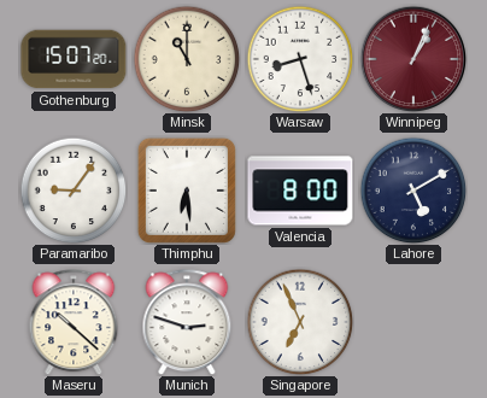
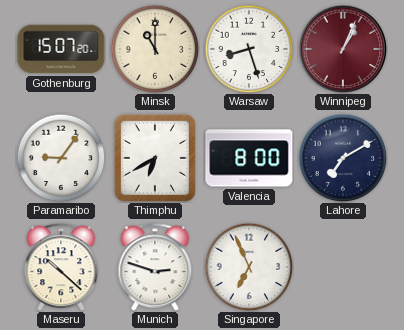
Thimphu: 6:29 -> 6:40
Lahore: 5:10 -> 7:10
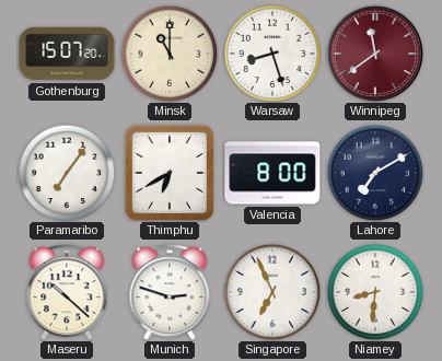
Winnipeg: 1:04 -> 11:39
Paramaribo: 9:06 -> 7:06
Niamey: none -> 8:31
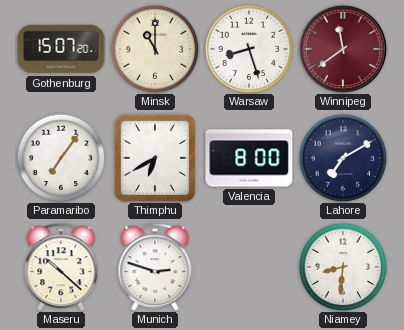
Singapore: 6:56 -> none
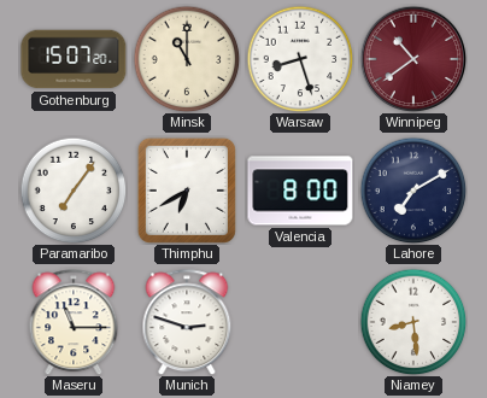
Winnipeg: 11:39 -> 10:39
Maseru: 10:22 -> 11:15
Niamey: 8:31 -> 8:29
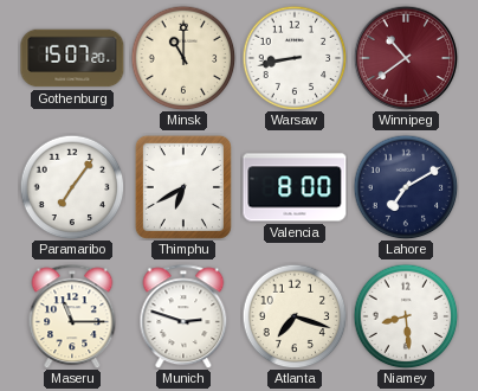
Warsaw: 8:27 -> 8:43
Atlanta: none -> 7:18
